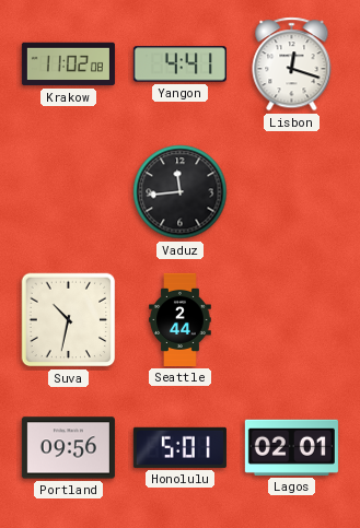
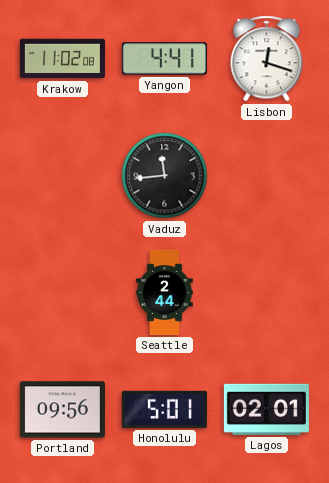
Suva: 10:32 -> none
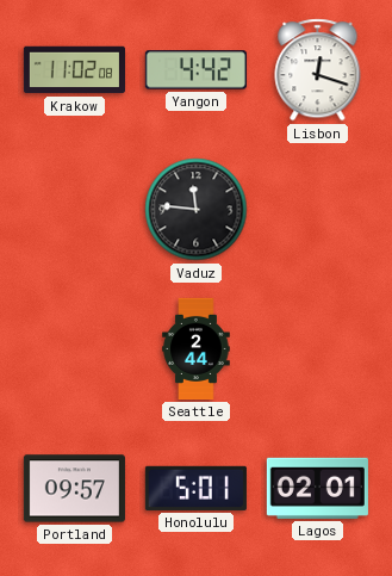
Yangon: 4:41 -> 4:42
Vaduz: 11:44 -> 11:46
Portland: 09:56 -> 09:57
